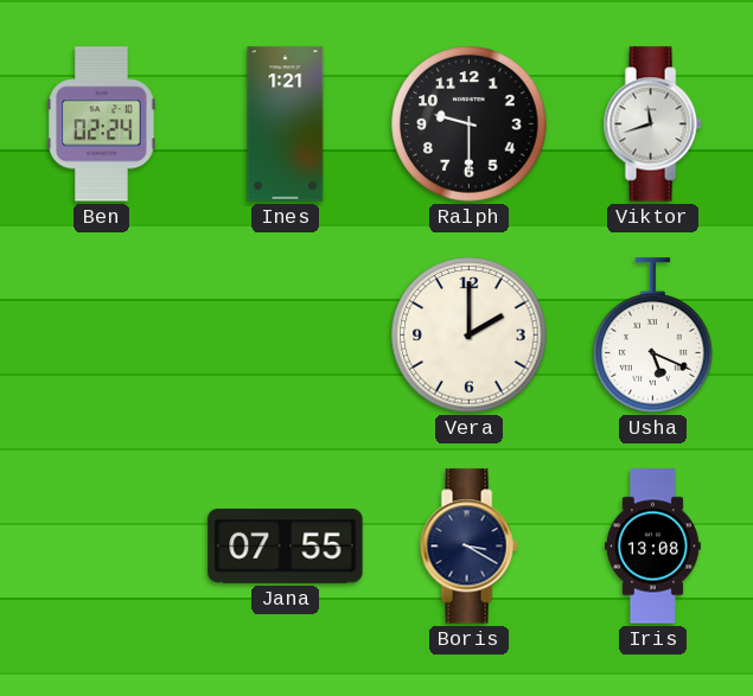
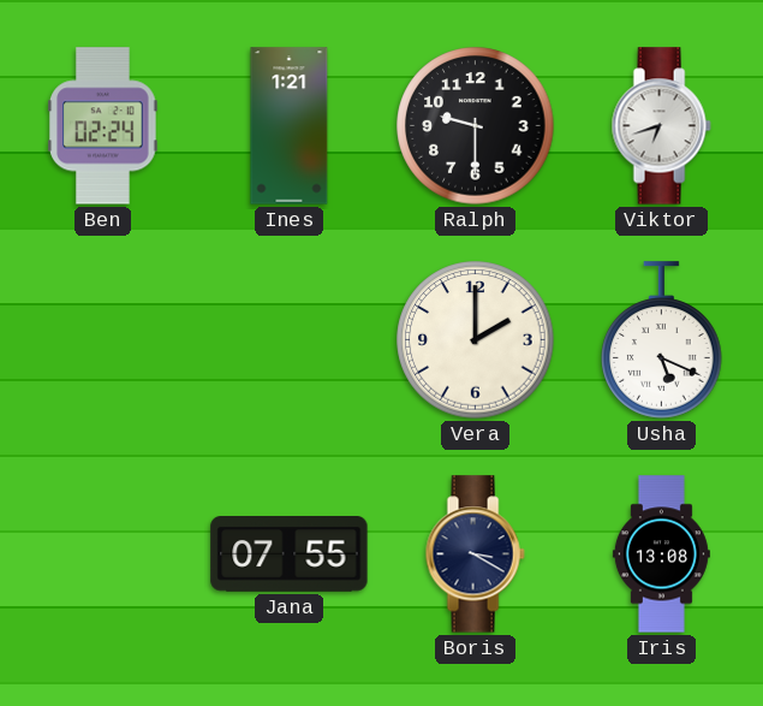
Viktor: 11:42 -> 6:42
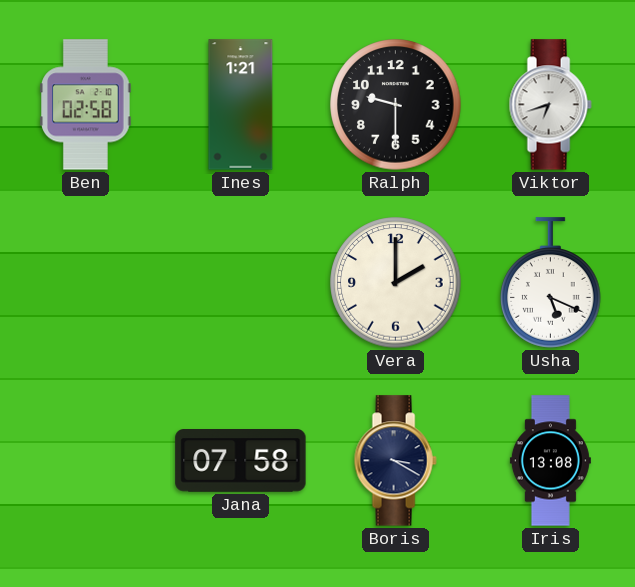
Ben: 02:24 -> 02:58
Jana: 07:55 -> 07:58
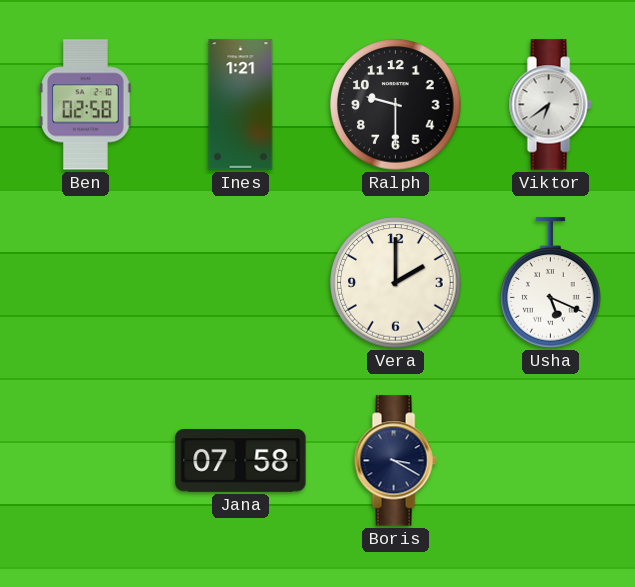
Viktor: 6:42 -> 6:39
Iris: 13:08 -> none
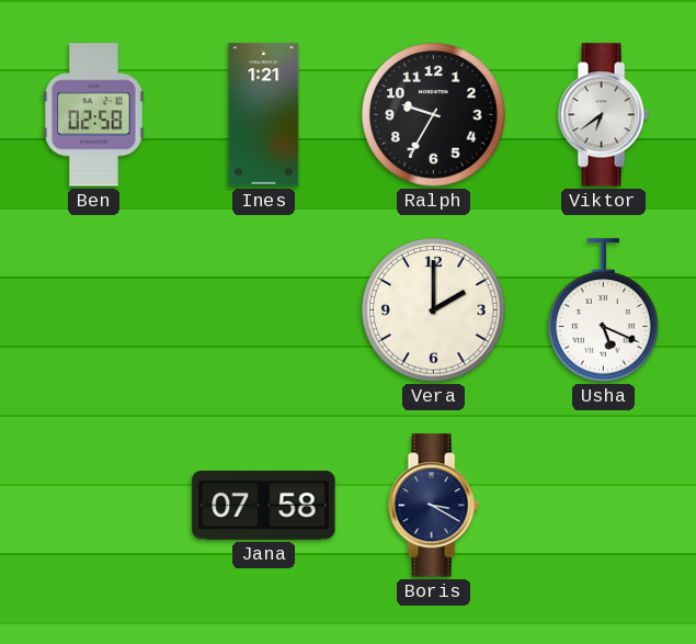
Ralph: 9:30 -> 9:35
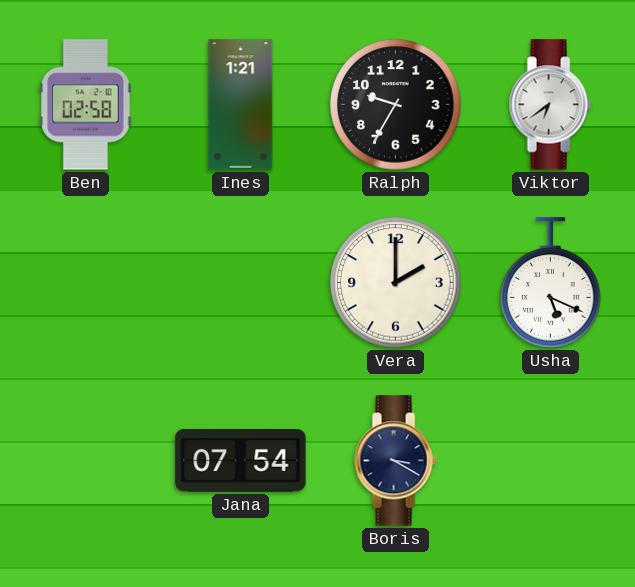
Jana: 07:58 -> 07:54
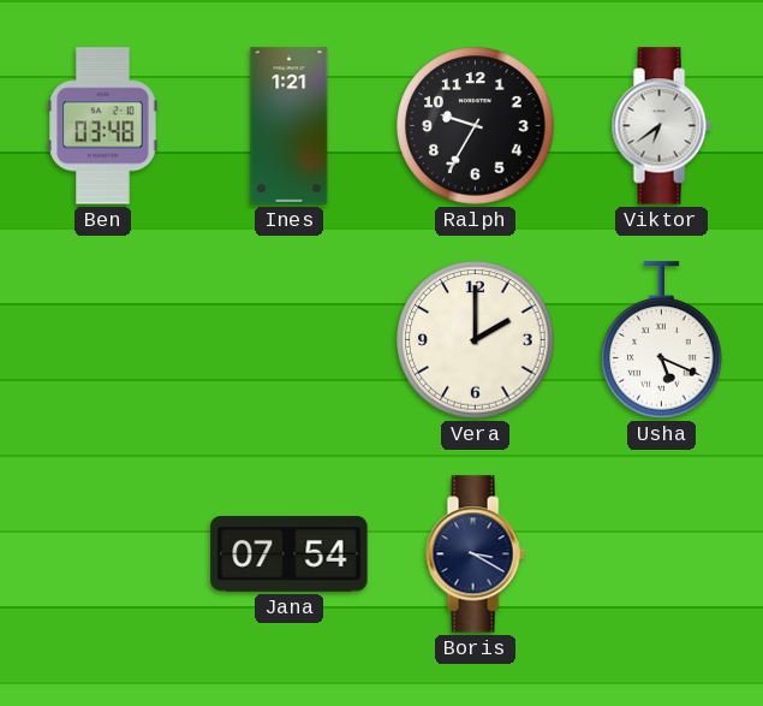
Ben: 02:58 -> 03:48
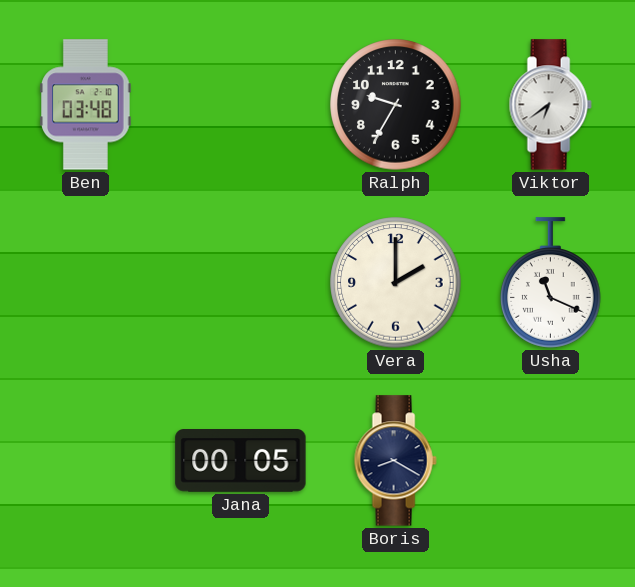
Ines: 1:21 -> none
Usha: 5:19 -> 11:19
Jana: 07:54 -> 00:05
Boris: 3:20 -> 8:20
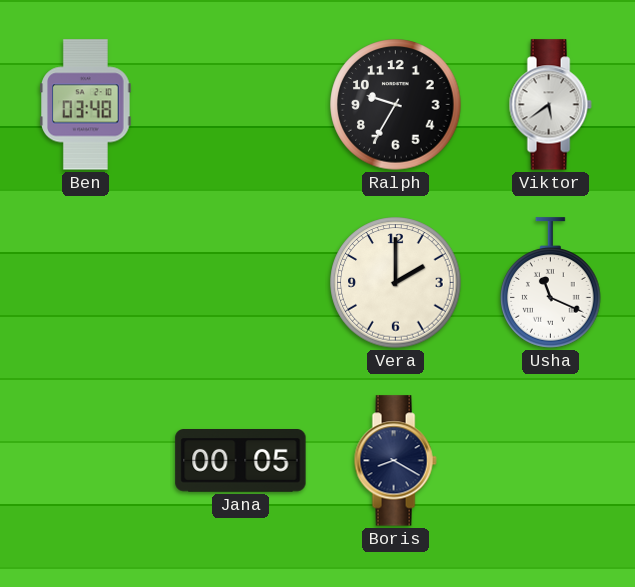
Viktor: 6:39 -> 5:39
